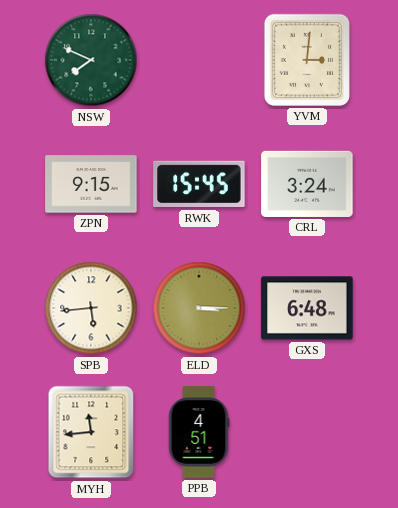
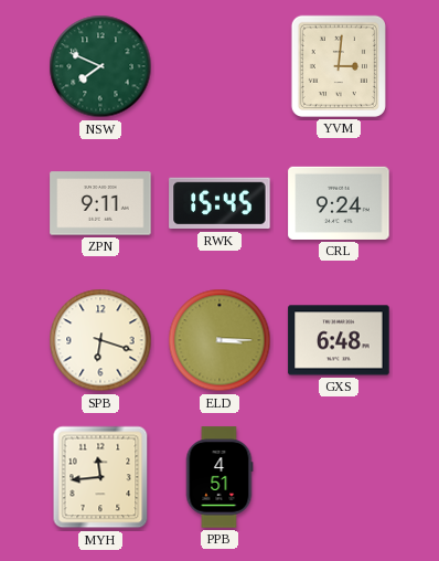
ZPN: 9:15 -> 9:11
CRL: 3:24 -> 9:24
SPB: 5:44 -> 6:18
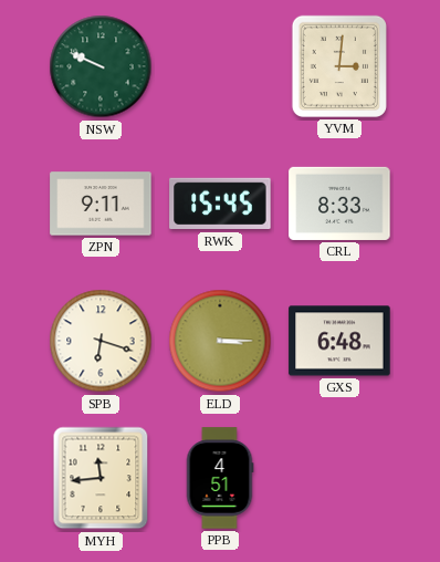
NSW: 7:49 -> 9:49
CRL: 9:24 -> 8:33
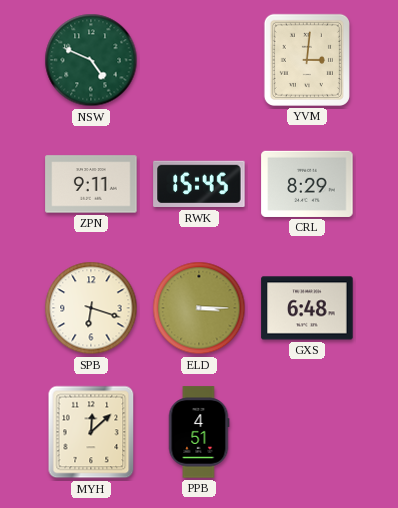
NSW: 9:49 -> 4:49
CRL: 8:33 -> 8:29
MYH: 11:44 -> 12:08
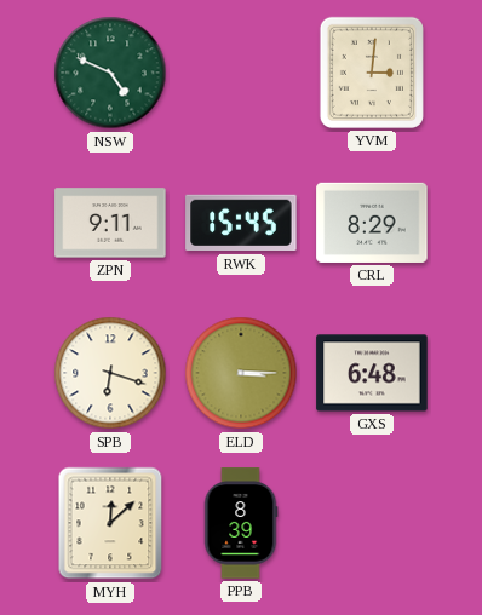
PPB: 4:51 -> 8:39
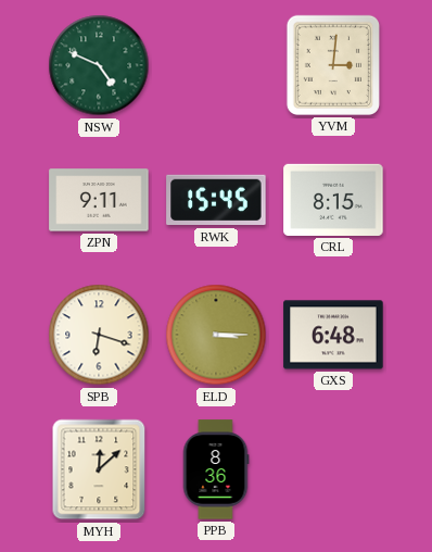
CRL: 8:29 -> 8:15
PPB: 8:39 -> 8:36
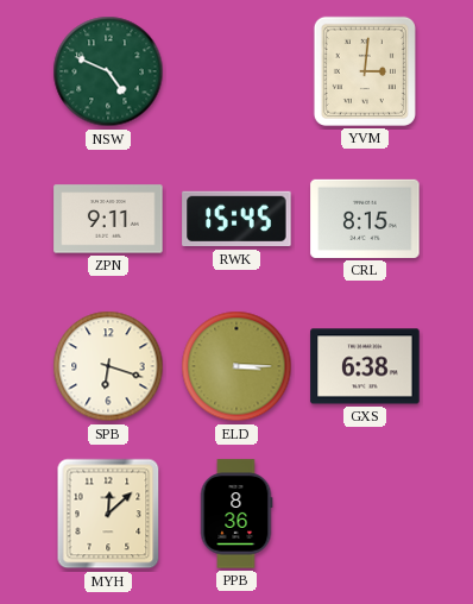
GXS: 6:48 -> 6:38
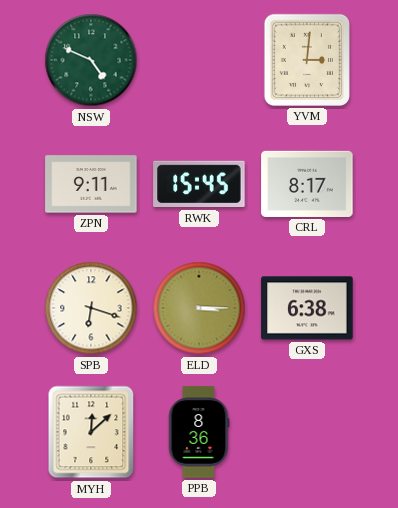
CRL: 8:15 -> 8:17
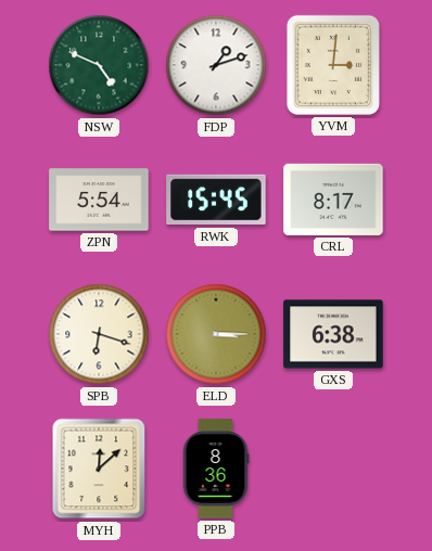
FDP: none -> 1:12
ZPN: 9:11 -> 5:54
